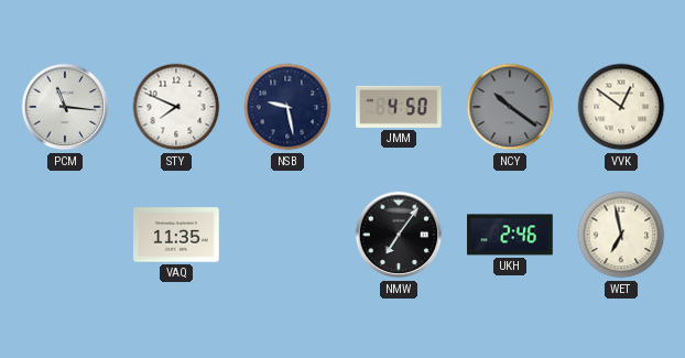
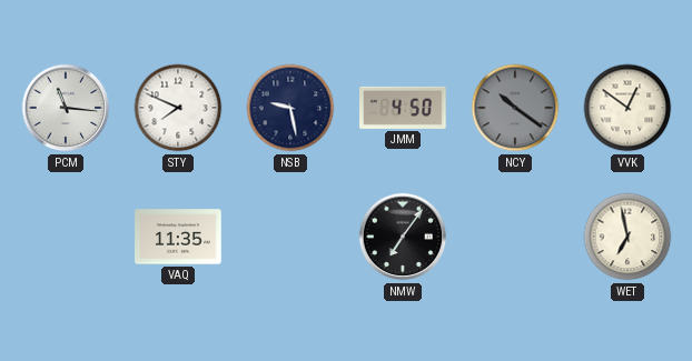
UKH: 2:46 -> none
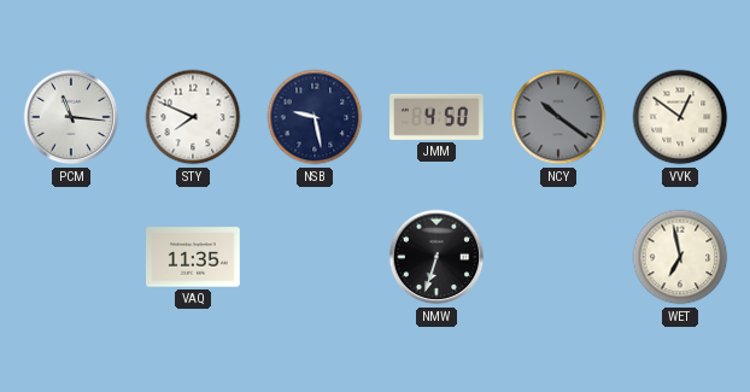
NMW: 7:06 -> 6:33
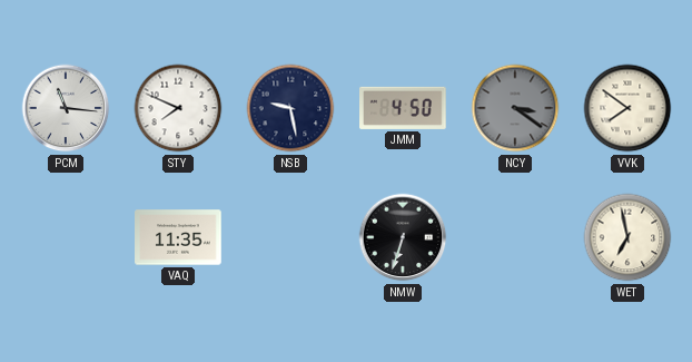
NCY: 10:21 -> 3:21
VVK: 12:51 -> 7:51
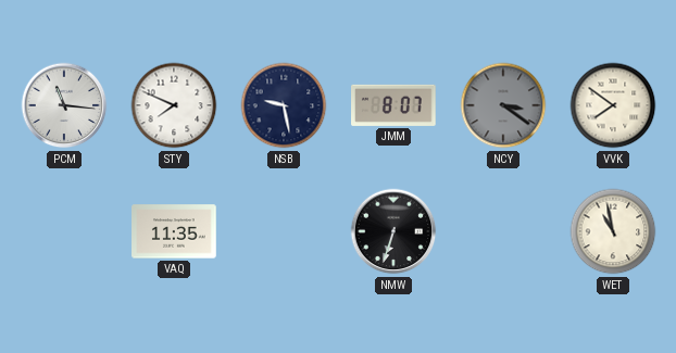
JMM: 4:50 -> 8:07
WET: 6:58 -> 10:58
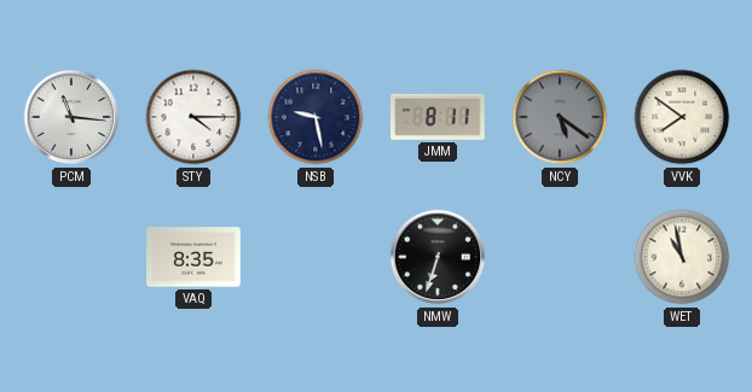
STY: 7:49 -> 4:15
JMM: 8:07 -> 8:11
NCY: 3:21 -> 5:21
VAQ: 11:35 -> 8:35
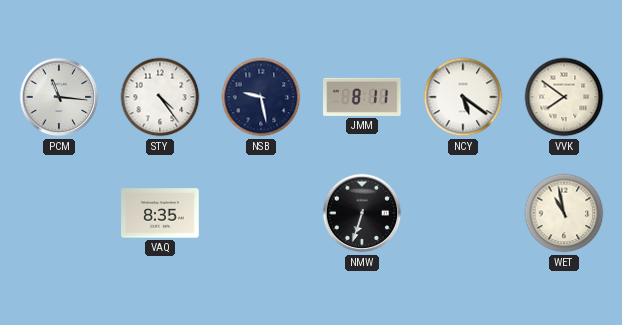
STY: 4:15 -> 4:24
NCY dial: grey -> white
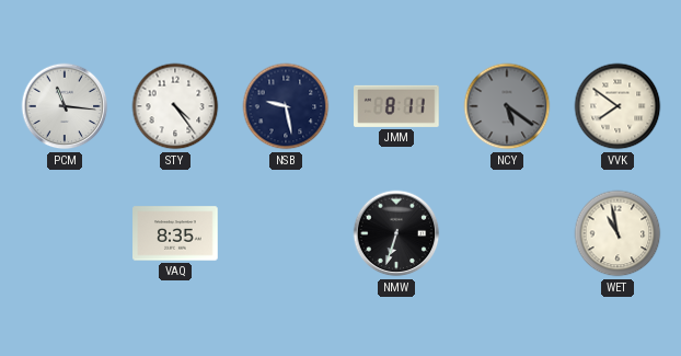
NCY dial: white -> grey
